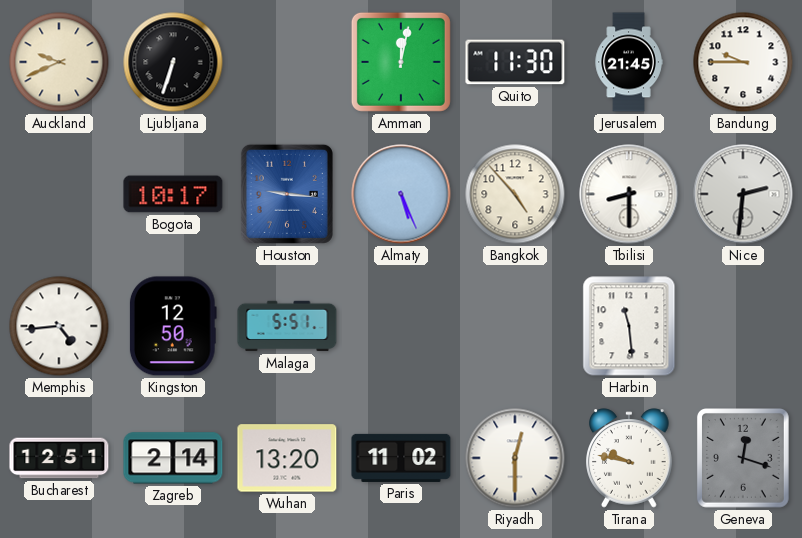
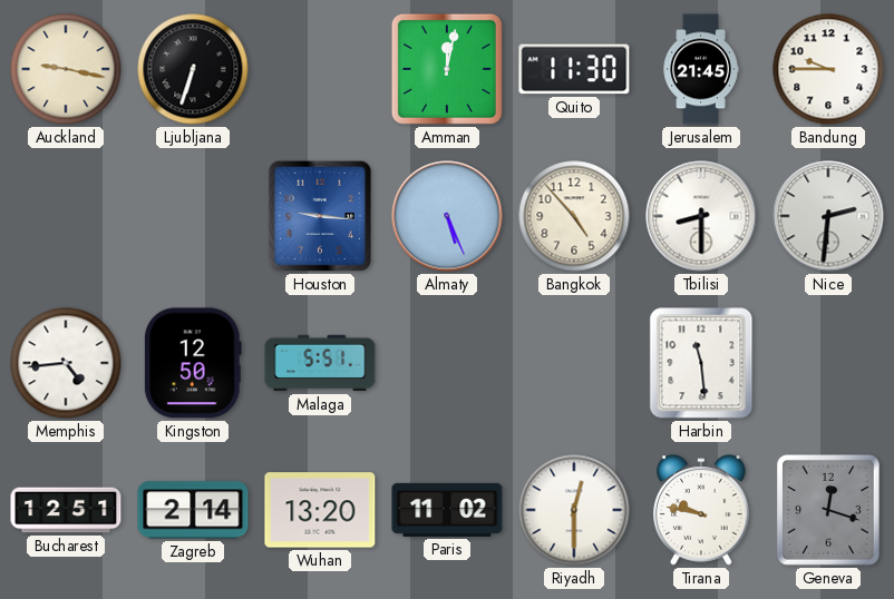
Auckland: 9:41 -> 9:17
Bogota: 10:17 -> none
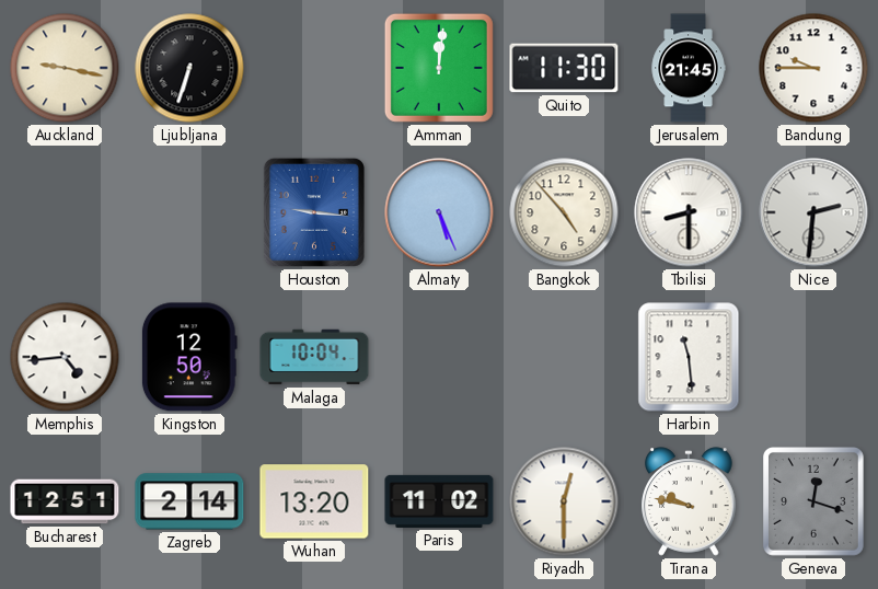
Amman: 12:02 -> 12:01
Malaga: 5:51 -> 10:04
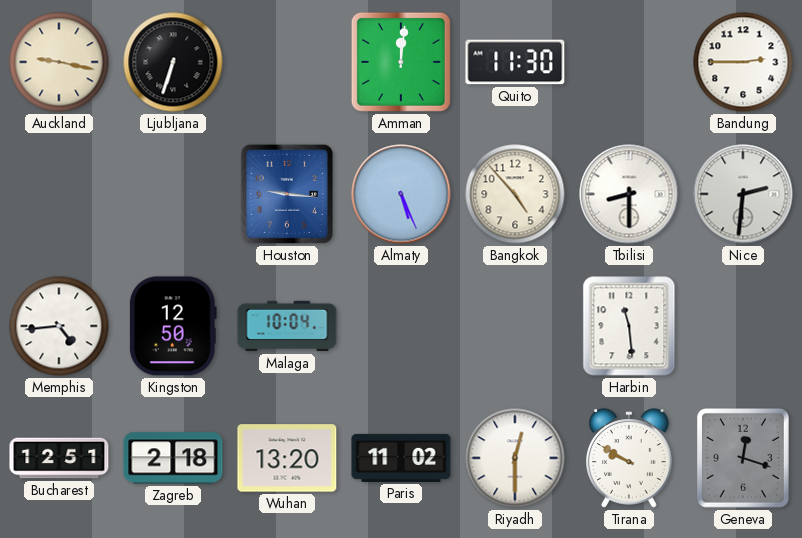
Jerusalem: 21:45 -> none
Bandung: 9:45 -> 2:45
Zagreb: 2:14 -> 2:18
Tirana: 9:47 -> 9:50
